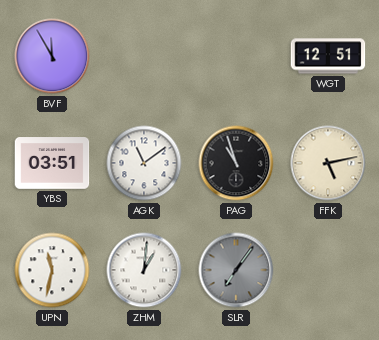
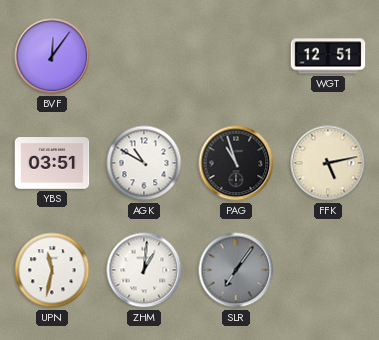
BVF: 11:55 -> 12:06
AGK: 11:09 -> 10:50
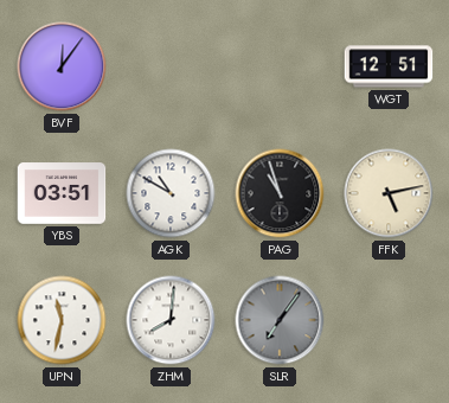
ZHM: 1:01 -> 8:01
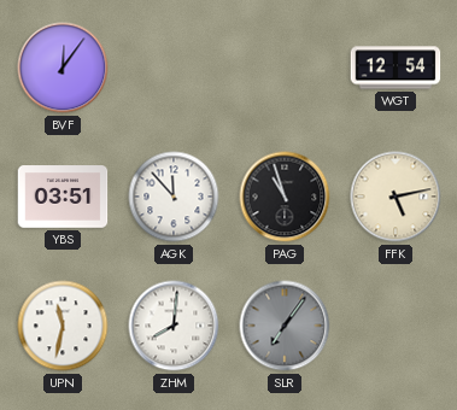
WGT: 12:51 -> 12:54
AGK: 10:50 -> 11:53
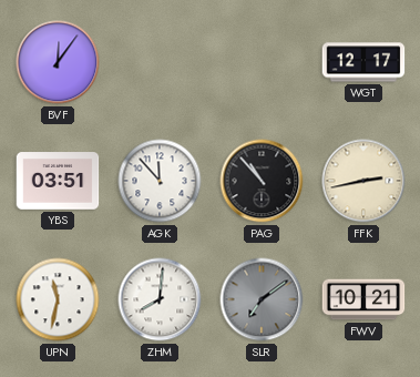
WGT: 12:54 -> 12:17
PAG: 10:57 -> 10:53
FFK: 5:13 -> 2:43
SLR: 7:06 -> 7:09
FWV: none -> 10:21
